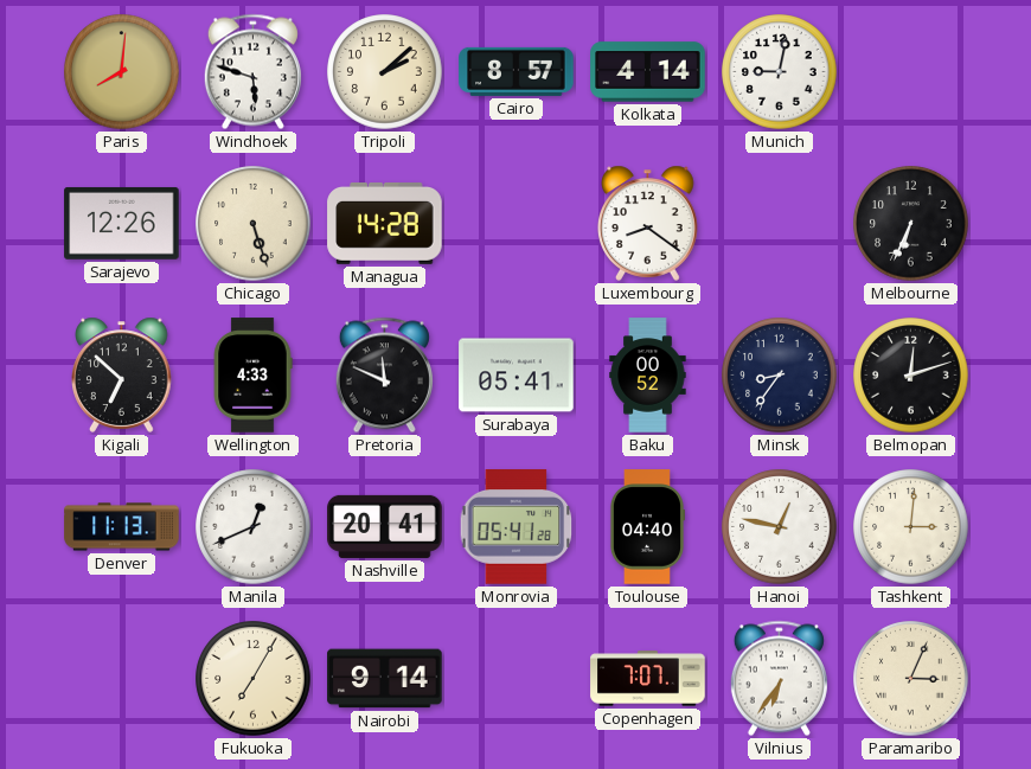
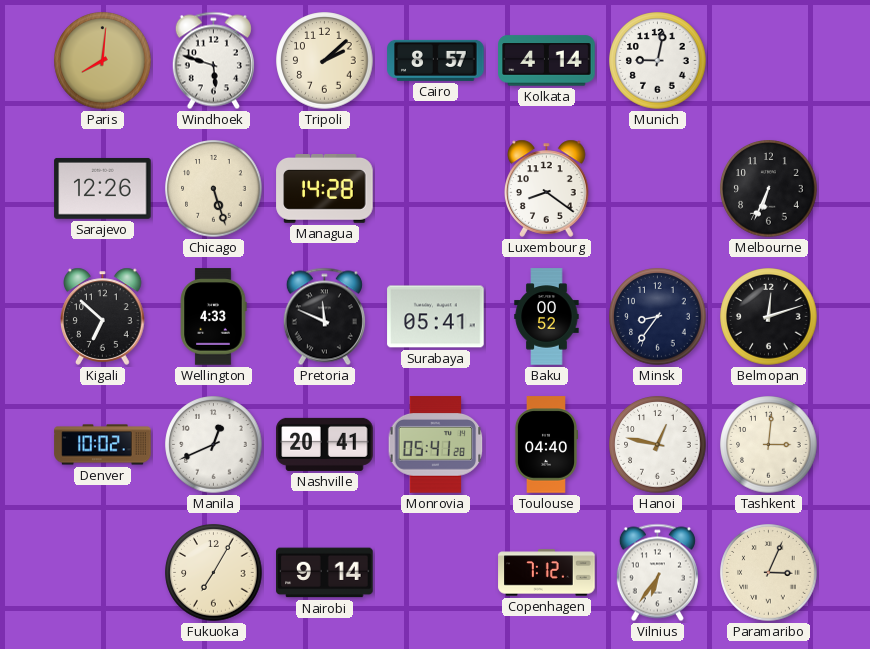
Denver: 11:13 -> 10:02
Copenhagen: 7:07 -> 7:12
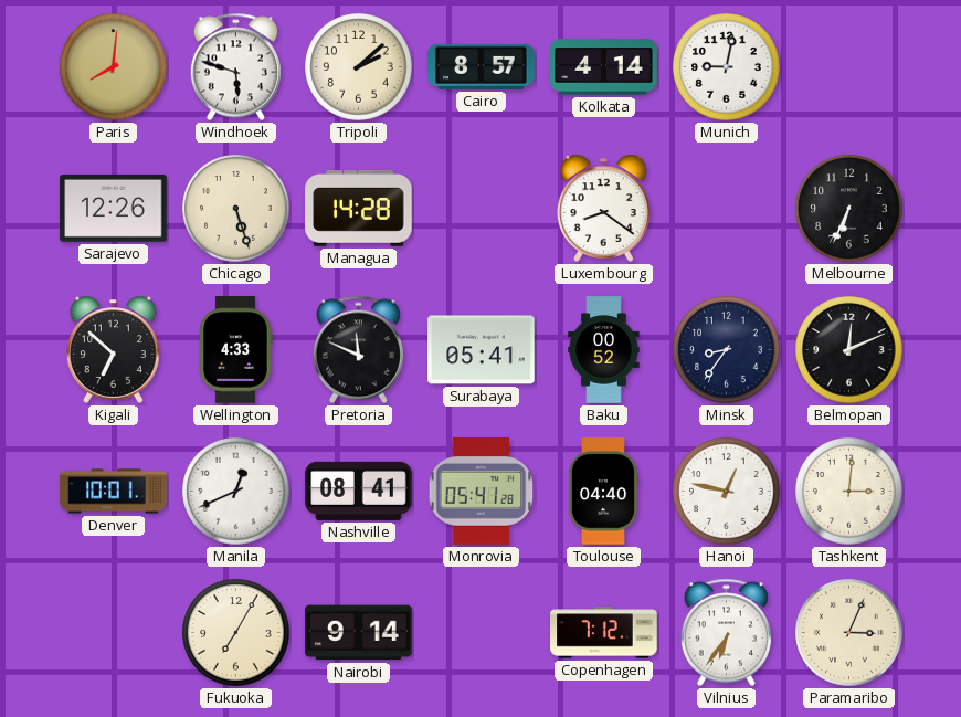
Belmopan: 12:12 -> 12:11
Denver: 10:02 -> 10:01
Nashville: 20:41 -> 08:41
